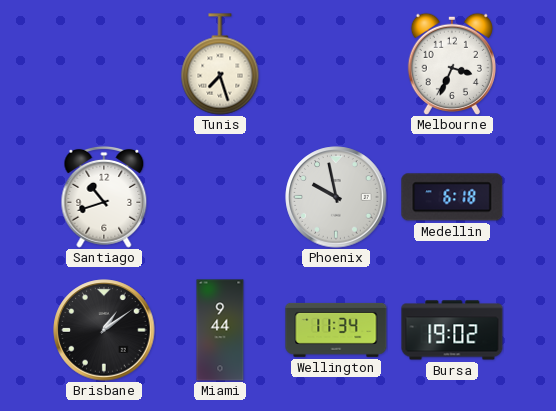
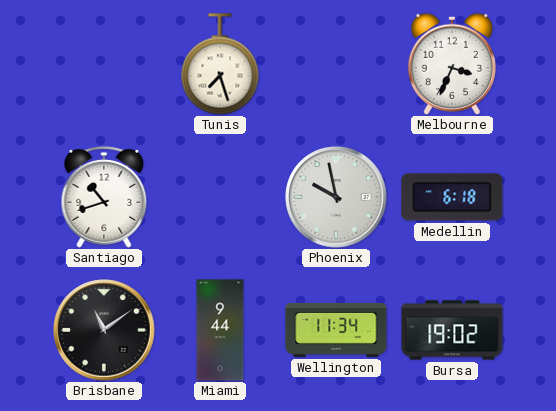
Brisbane: 1:09 -> 11:09
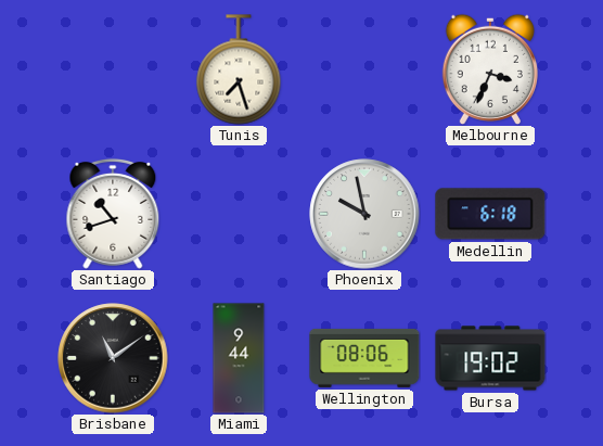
Wellington: 11:34 -> 08:06
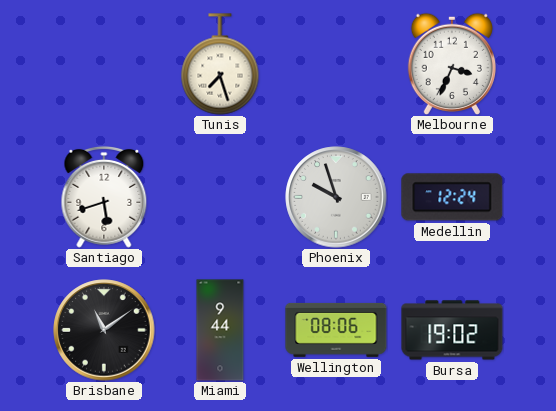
Santiago: 10:42 -> 5:42
Phoenix: 9:58 -> 9:57
Medellin: 6:18 -> 12:24
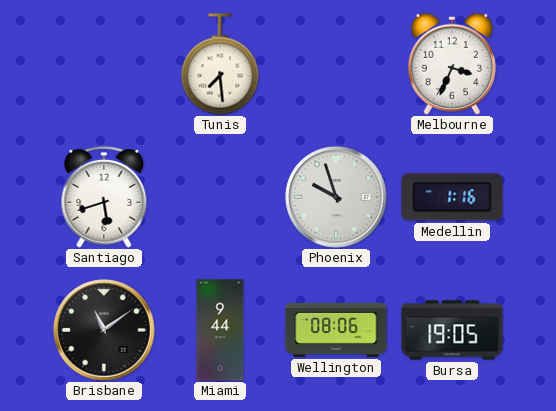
Tunis: 7:27 -> 7:29
Medellin: 12:24 -> 1:16
Bursa: 19:02 -> 19:05
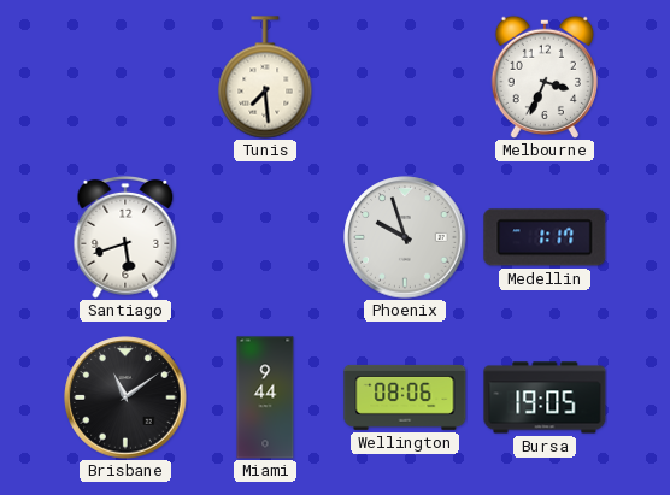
Medellin: 1:16 -> 1:17
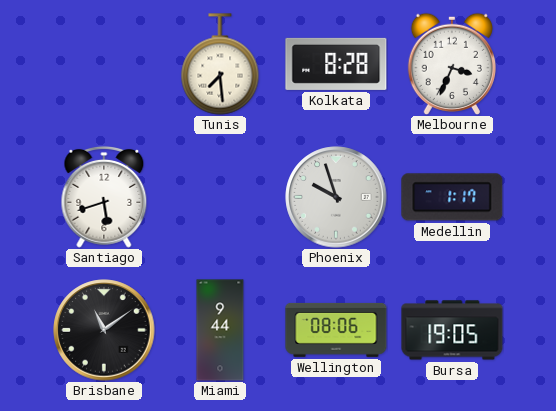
Kolkata: none -> 8:28
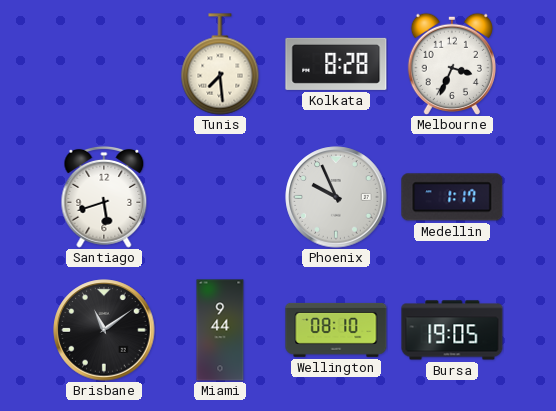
Phoenix: 9:57 -> 9:56
Wellington: 08:06 -> 08:10
